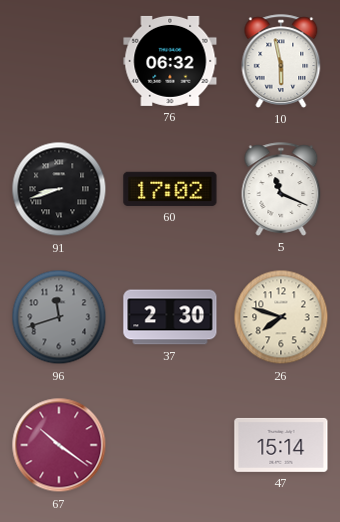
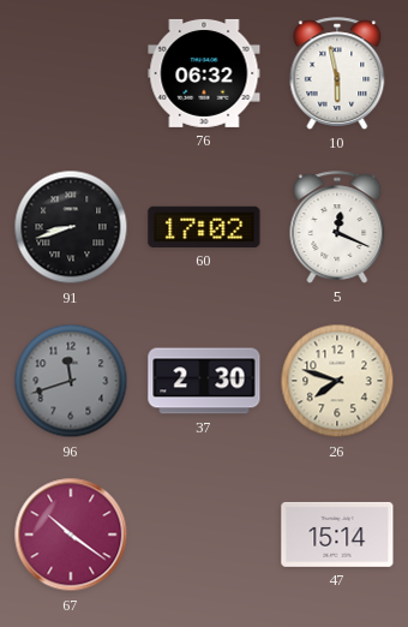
5: 11:19 -> 12:19
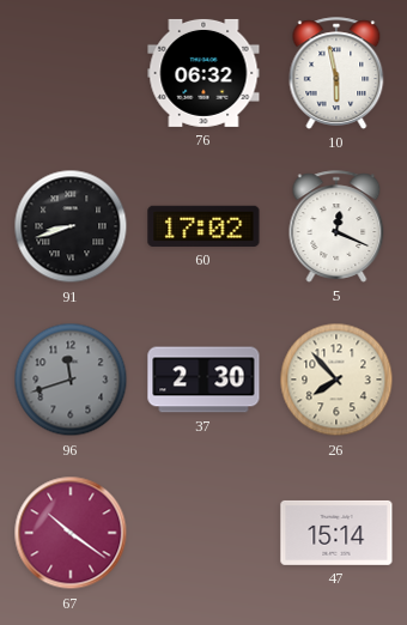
26: 7:48 -> 7:53
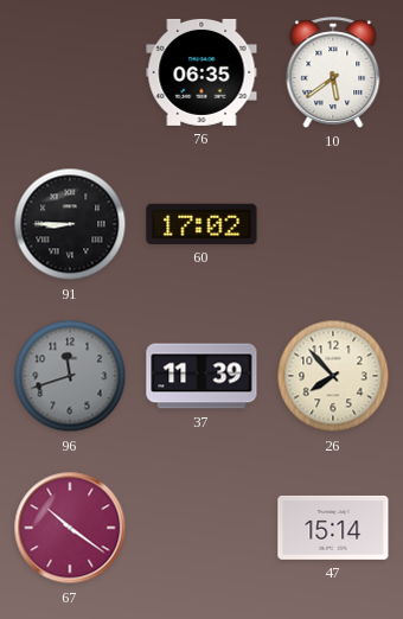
76: 06:32 -> 06:35
10: 5:58 -> 5:39
91: 8:42 -> 8:45
5: 12:19 -> none
37: 2:30 -> 11:39
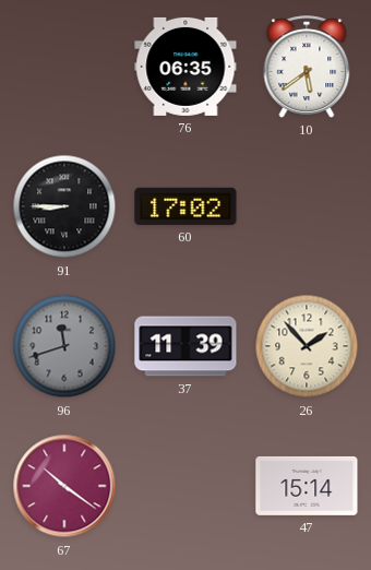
26: 7:53 -> 1:53
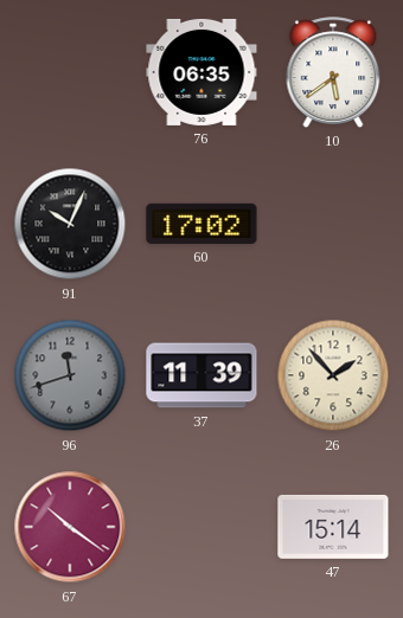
91: 8:45 -> 10:04
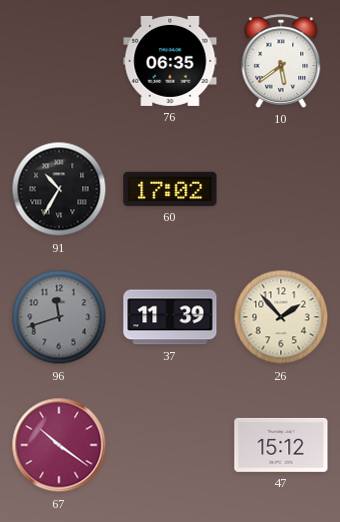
91: 10:04 -> 10:35
47: 15:14 -> 15:12
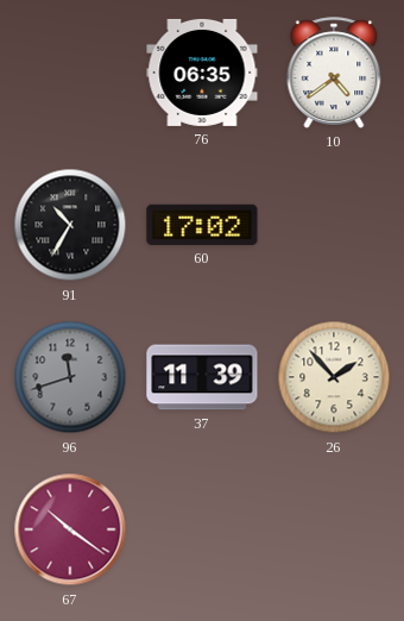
10: 5:39 -> 4:39
47: 15:12 -> none
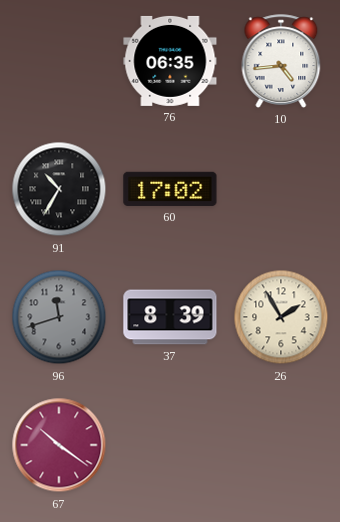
10: 4:39 -> 4:44
37: 11:39 -> 8:39
26: 1:53 -> 1:55
